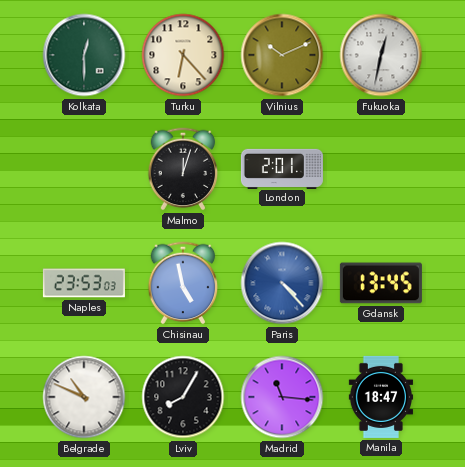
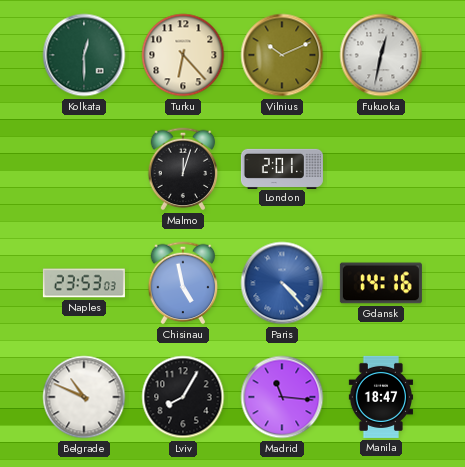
Gdansk: 13:45 -> 14:16
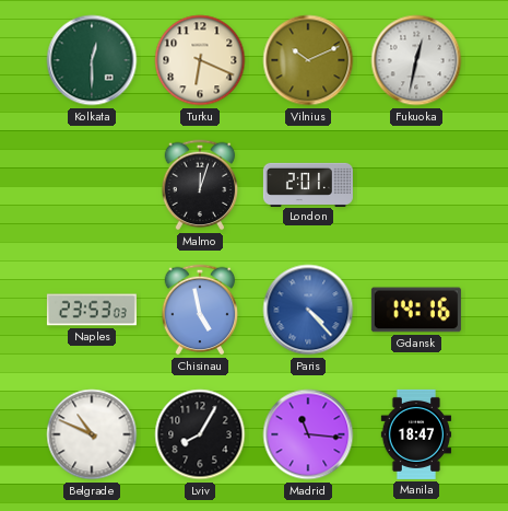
Turku: 6:23 -> 6:19
